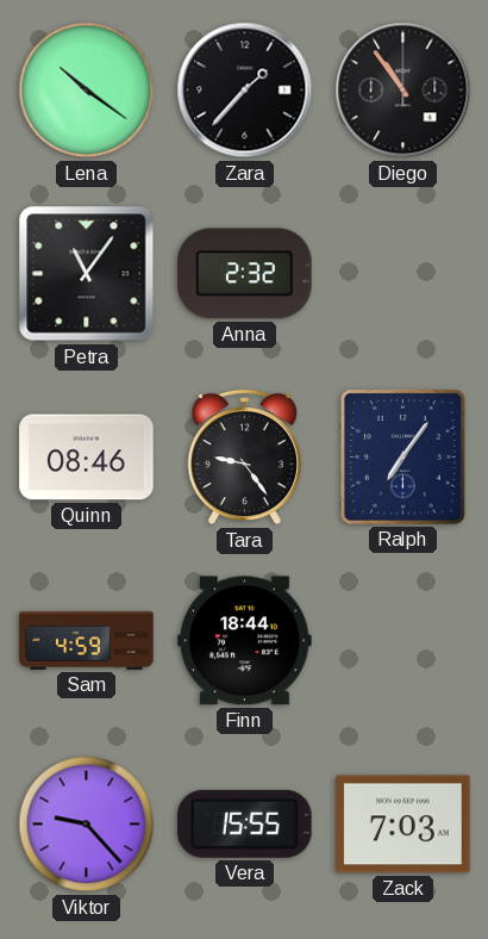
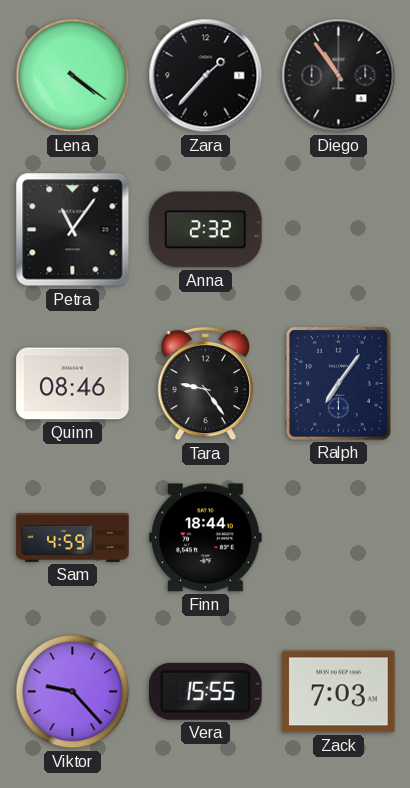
Lena: 10:21 -> 4:21
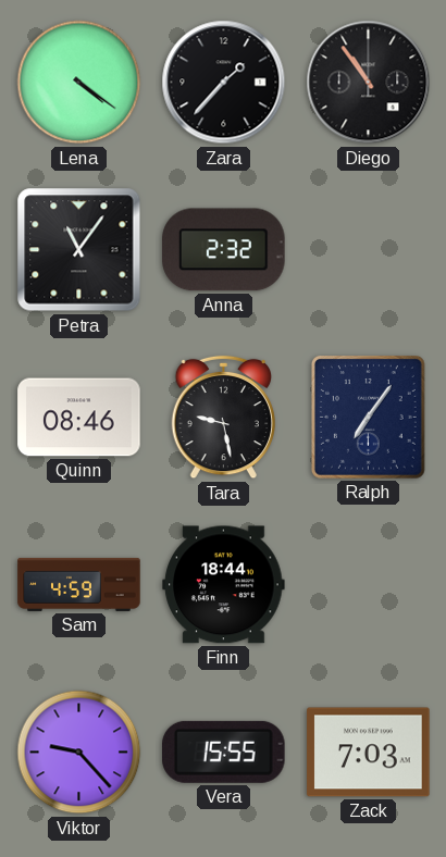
Tara: 9:24 -> 9:28
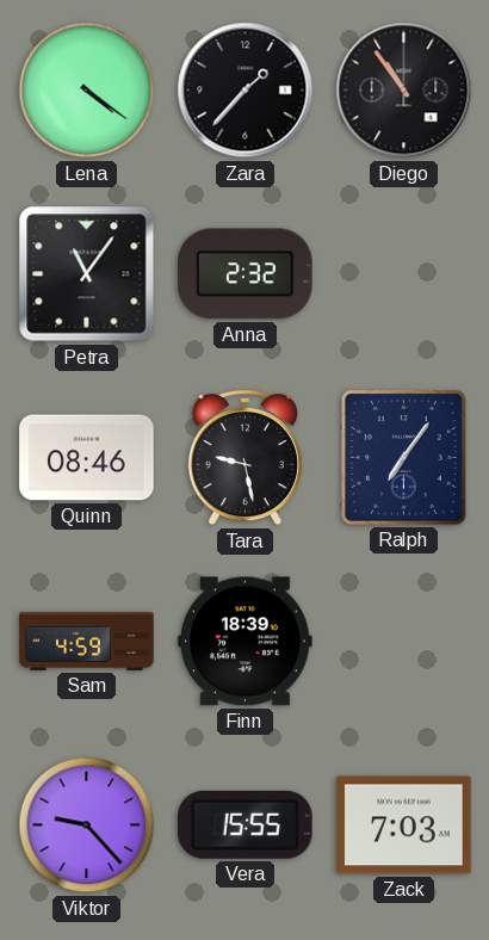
Finn: 18:44 -> 18:39
